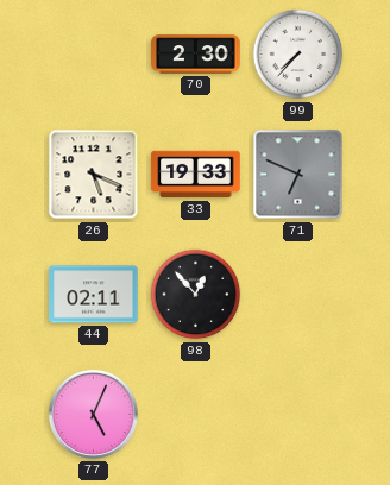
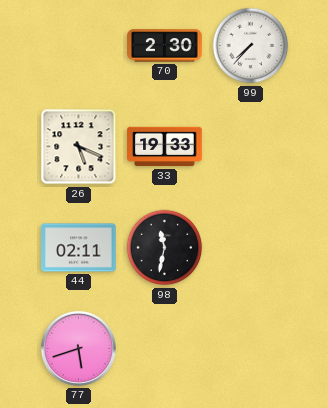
71: 6:49 -> none
98: 12:53 -> 11:32
77: 5:04 -> 5:42
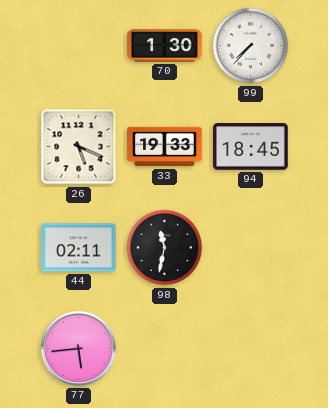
70: 2:30 -> 1:30
94: none -> 18:45
77: 5:42 -> 5:44
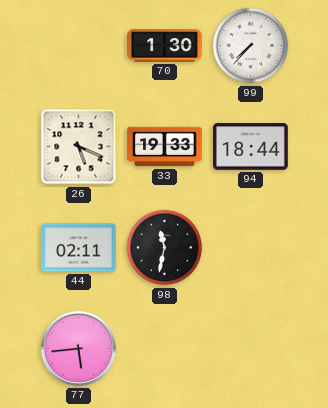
94: 18:45 -> 18:44
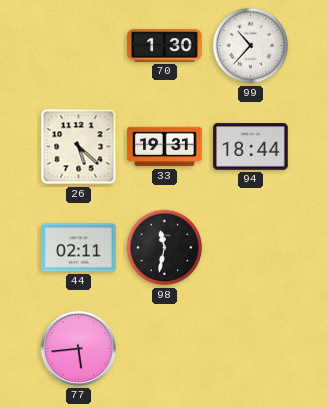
99: 7:37 -> 10:37
26: 5:19 -> 5:22
33: 19:33 -> 19:31
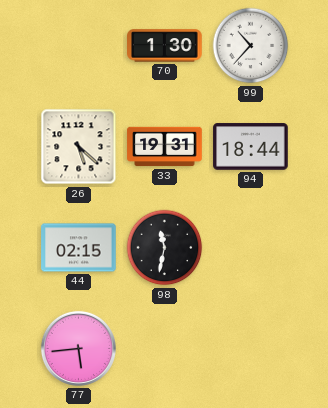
44: 02:11 -> 02:15
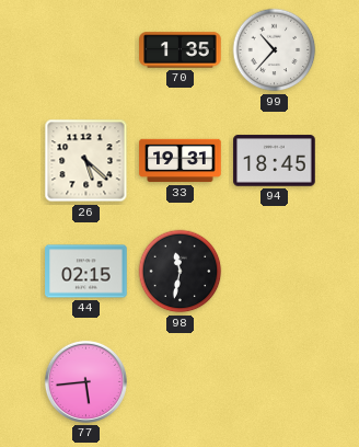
70: 1:30 -> 1:35
94: 18:44 -> 18:45
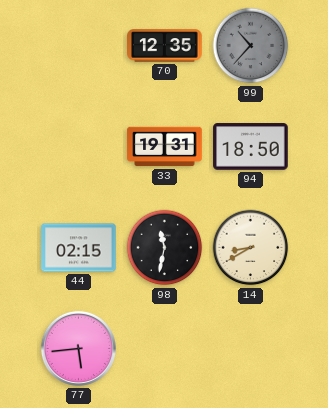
70: 1:35 -> 12:35
99 dial: white -> grey
26: 5:22 -> none
94: 18:45 -> 18:50
14: none -> 8:40
